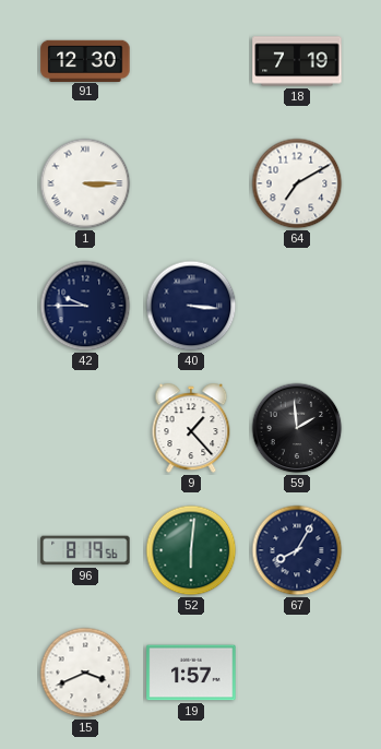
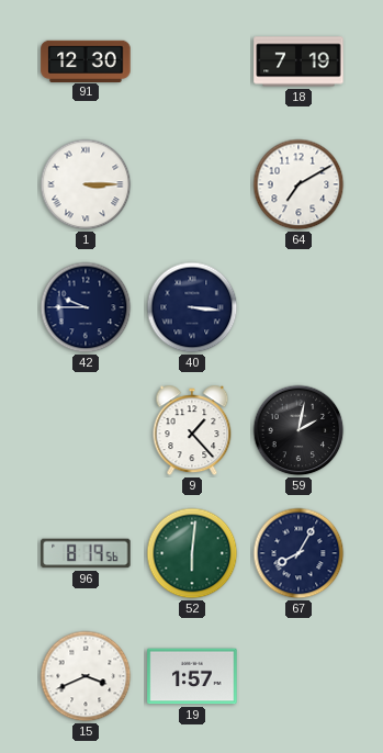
59: 1:59 -> 2:02
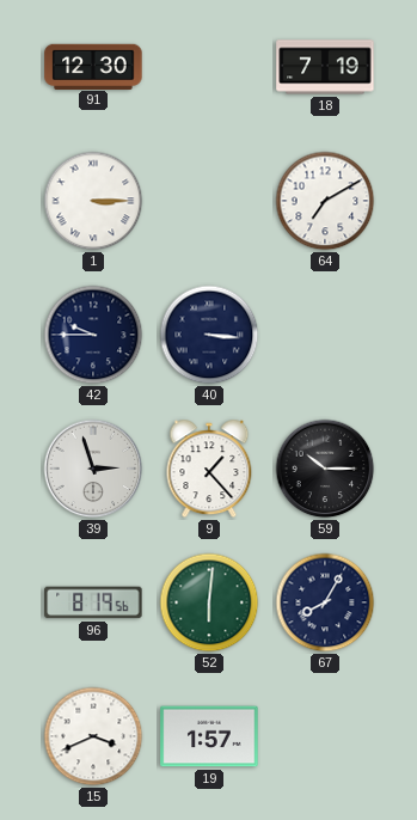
39: none -> 2:57
59: 2:02 -> 10:15
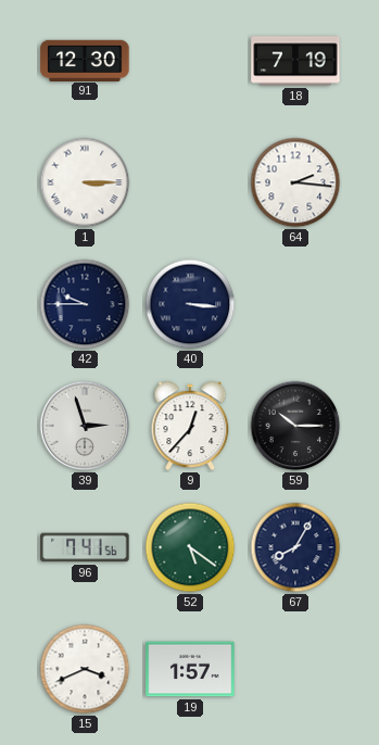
64: 7:10 -> 2:16
9: 1:23 -> 12:37
96: 8:19 -> 7:41
52: 6:01 -> 5:21
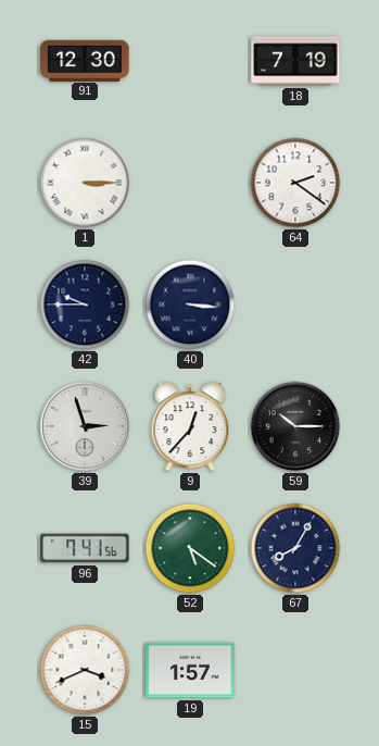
64: 2:16 -> 2:21
